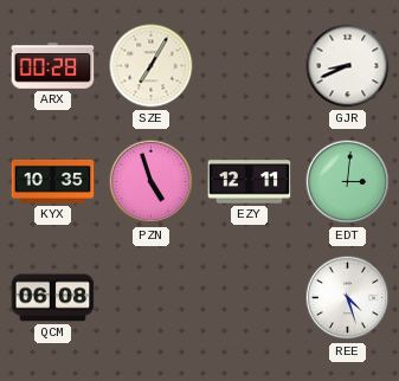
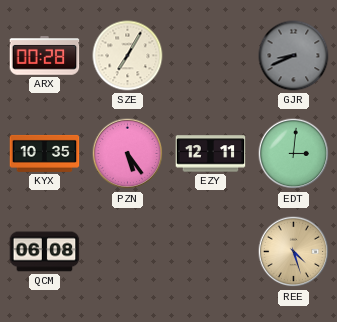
GJR dial: white -> grey
PZN: 4:57 -> 5:24
REE dial: white -> champagne
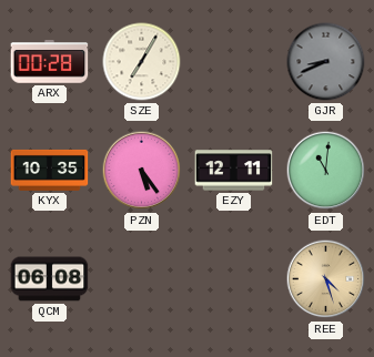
EDT: 3:01 -> 11:01
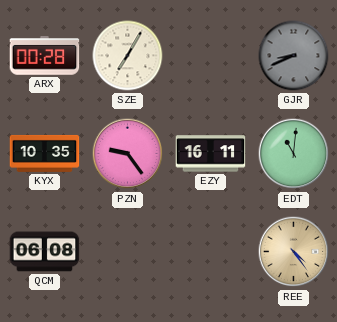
PZN: 5:24 -> 9:24
EZY: 12:11 -> 16:11
REE: 4:27 -> 4:24
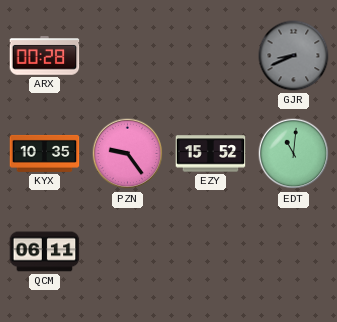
SZE: 7:05 -> none
EZY: 16:11 -> 15:52
QCM: 06:08 -> 06:11
REE: 4:24 -> none
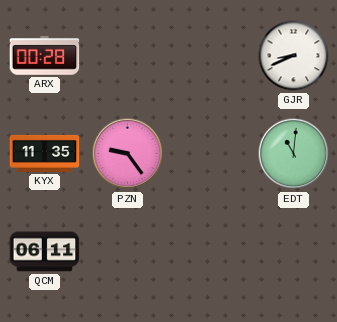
GJR dial: grey -> white
KYX: 10:35 -> 11:35
EZY: 15:52 -> none
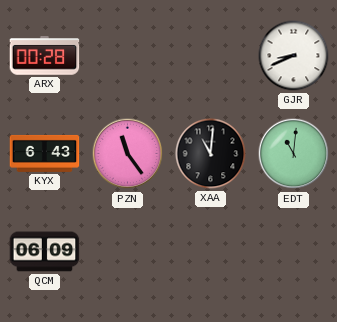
KYX: 11:35 -> 6:43
PZN: 9:24 -> 11:24
XAA: none -> 11:01
QCM: 06:11 -> 06:09
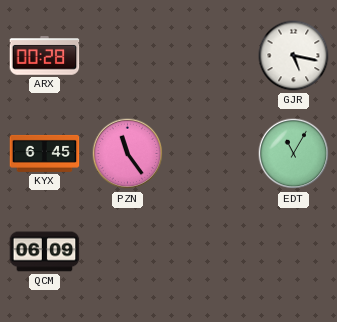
GJR: 8:41 -> 5:17
KYX: 6:43 -> 6:45
XAA: 11:01 -> none
EDT: 11:01 -> 11:05
